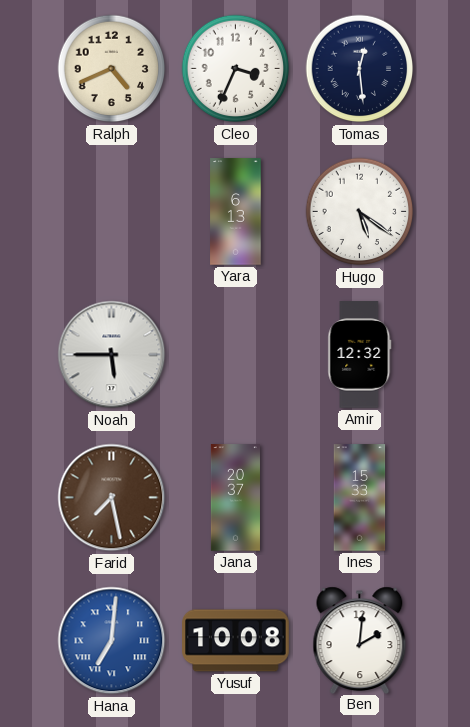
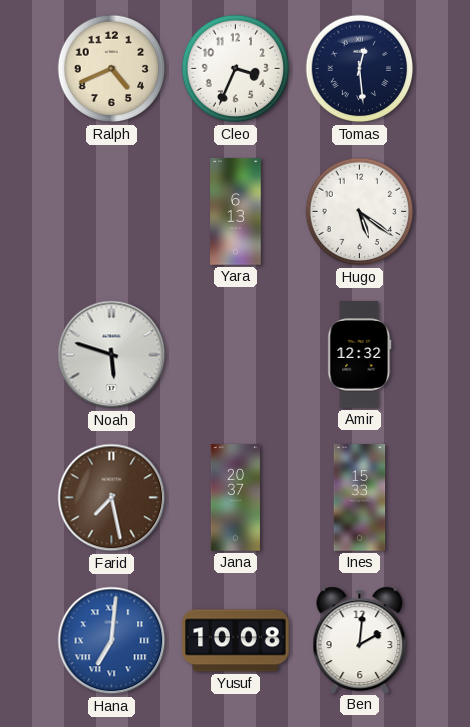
Noah: 5:45 -> 5:48
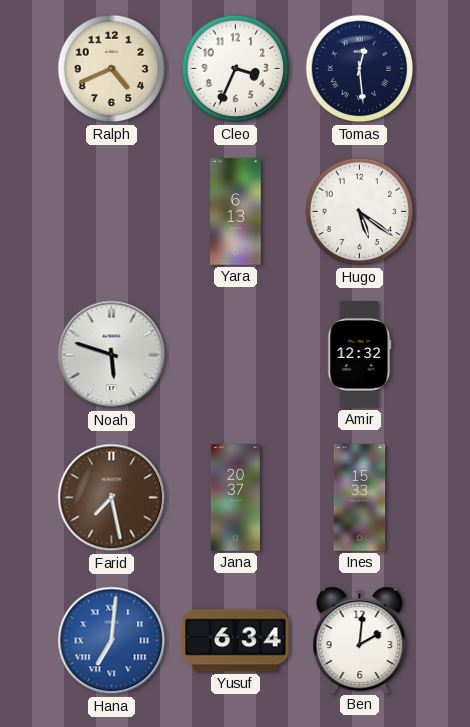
Yusuf: 10:08 -> 6:34
